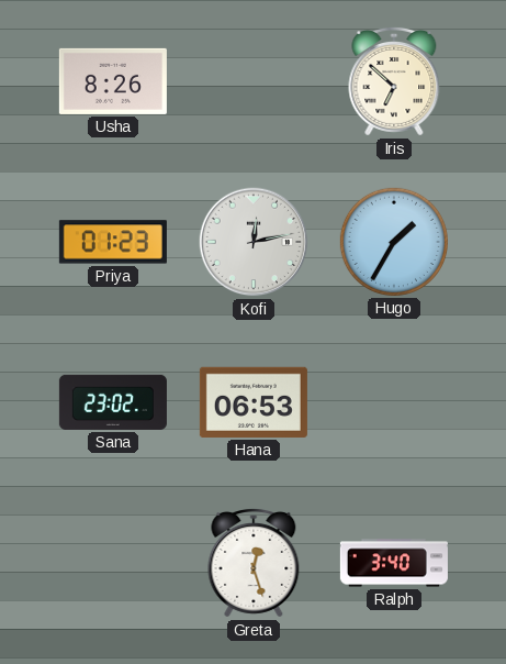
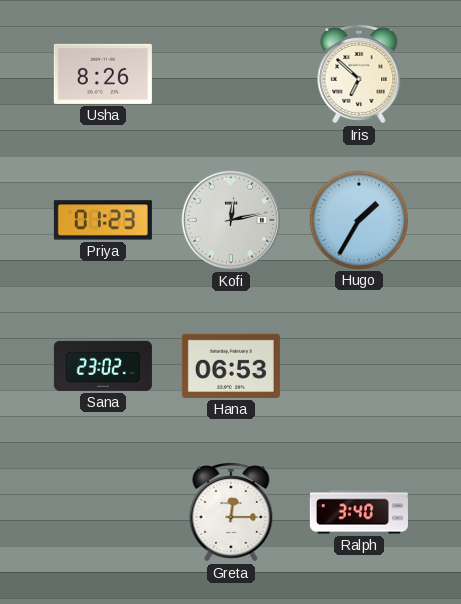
Greta: 12:27 -> 12:15
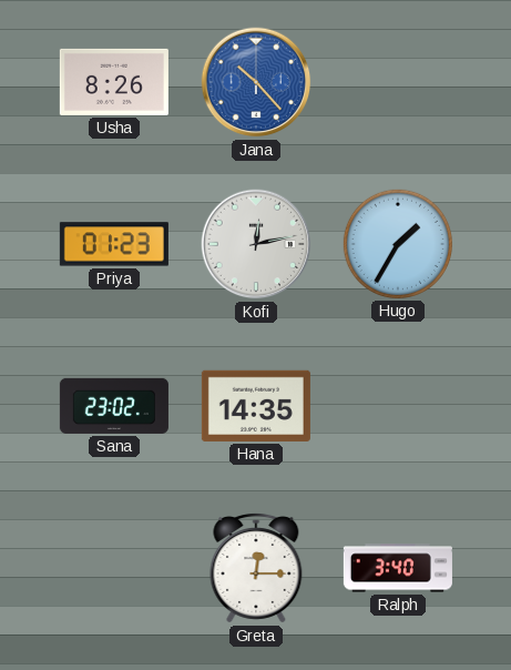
Jana: none -> 10:23
Iris: 6:52 -> none
Hana: 06:53 -> 14:35
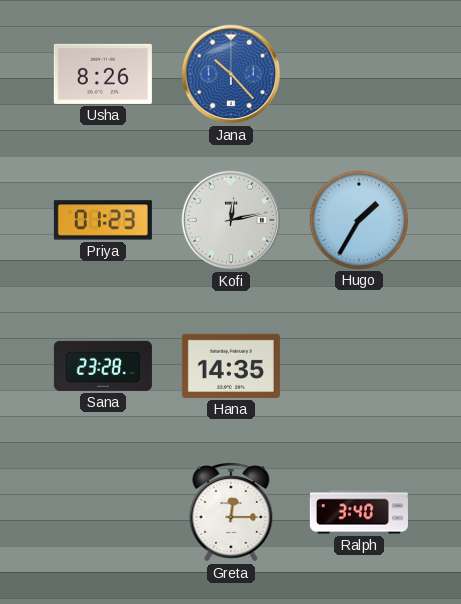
Sana: 23:02 -> 23:28
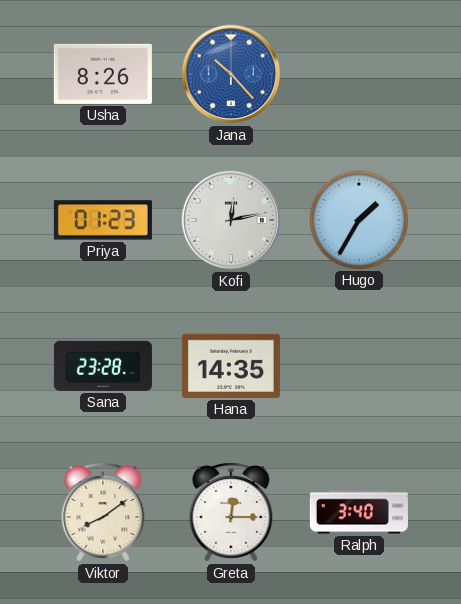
Viktor: none -> 8:09
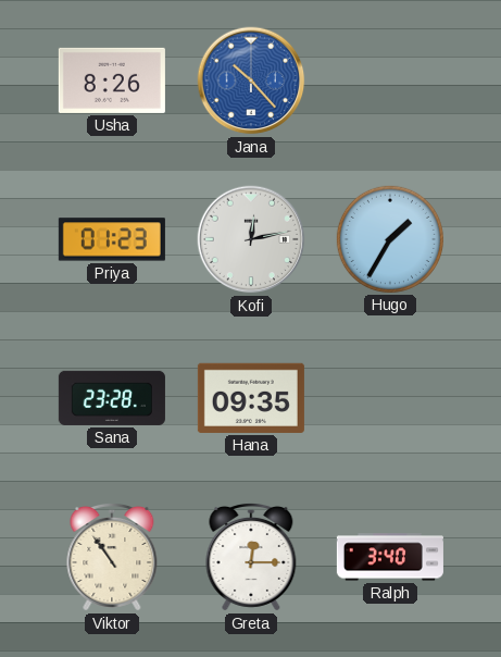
Hana: 14:35 -> 09:35
Viktor: 8:09 -> 10:54
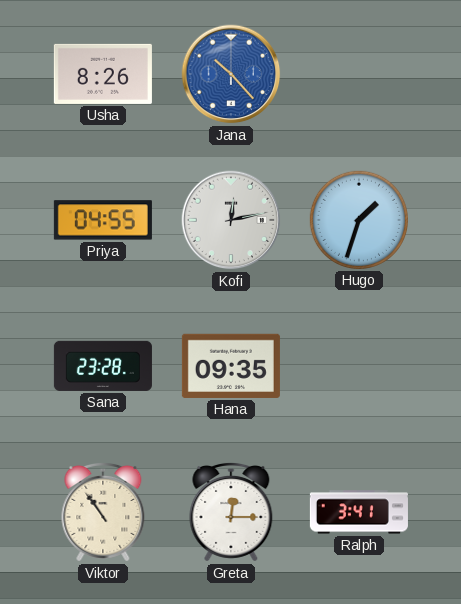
Priya: 01:23 -> 04:55
Hugo: 1:35 -> 1:33
Ralph: 3:40 -> 3:41
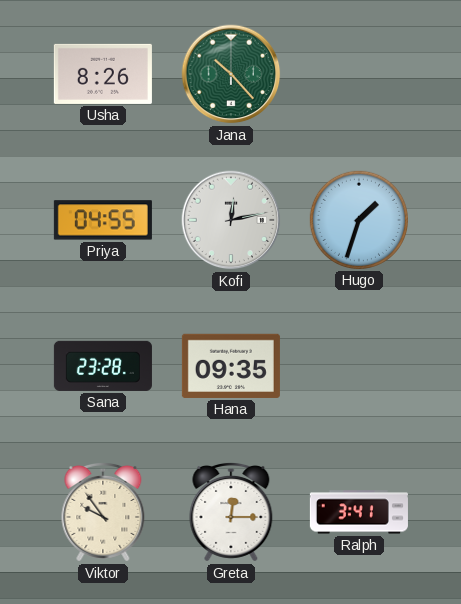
Jana dial: blue -> green
Viktor: 10:54 -> 9:54
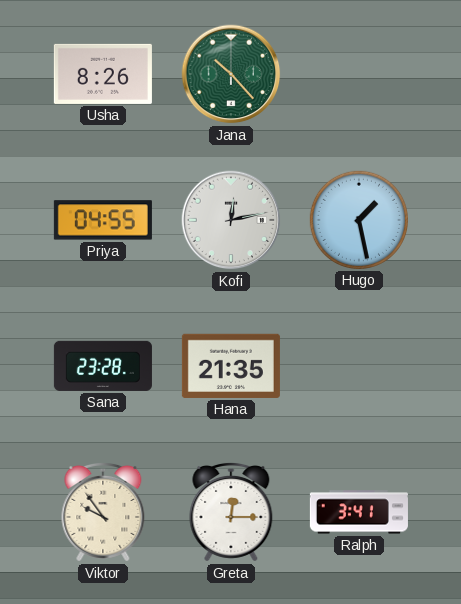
Hugo: 1:33 -> 1:28
Hana: 09:35 -> 21:35
